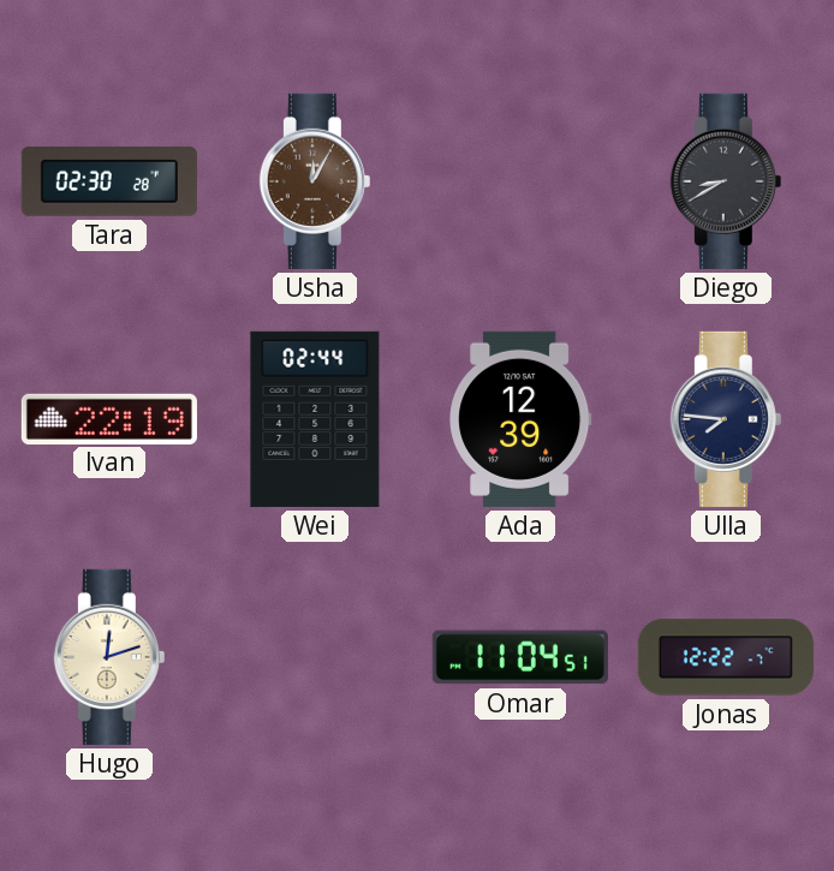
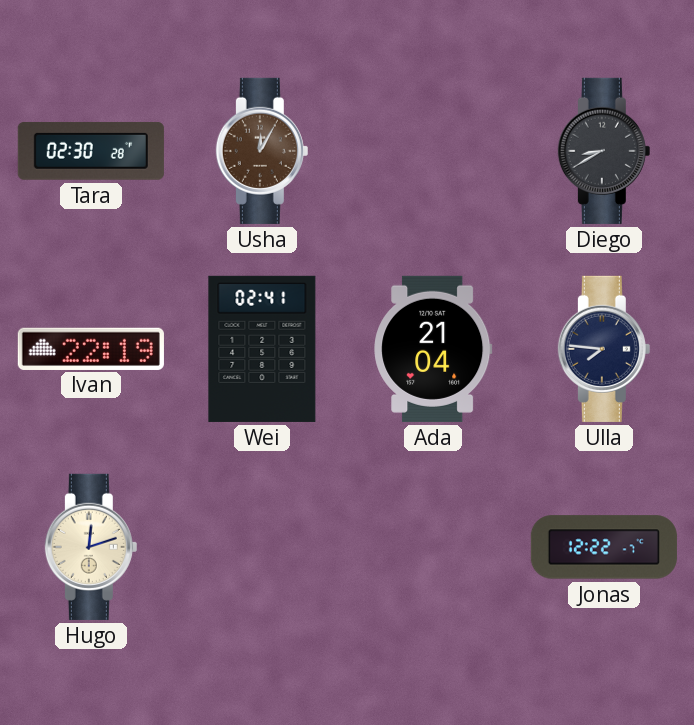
Wei: 02:44 -> 02:41
Ada: 12:39 -> 21:04
Omar: 11:04 -> none
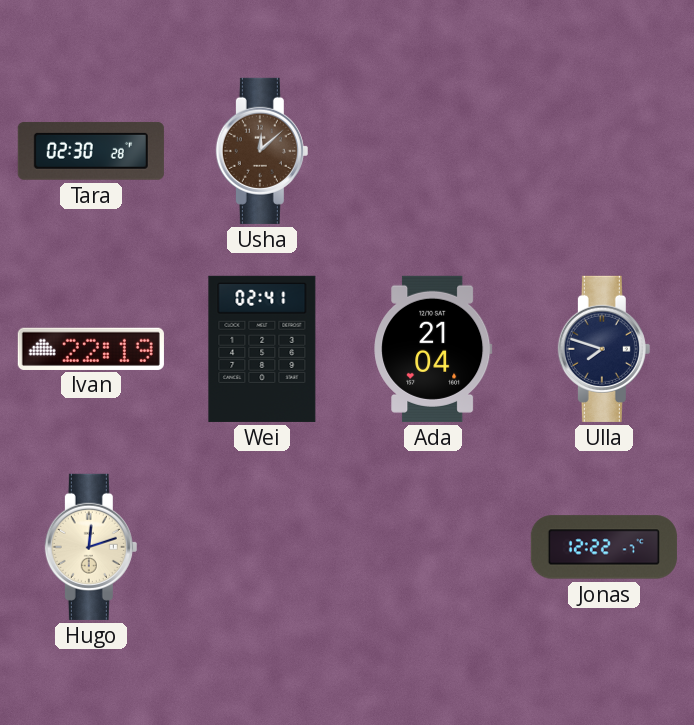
Usha: 12:05 -> 12:08
Diego: 8:40 -> none
Ulla: 7:46 -> 7:48
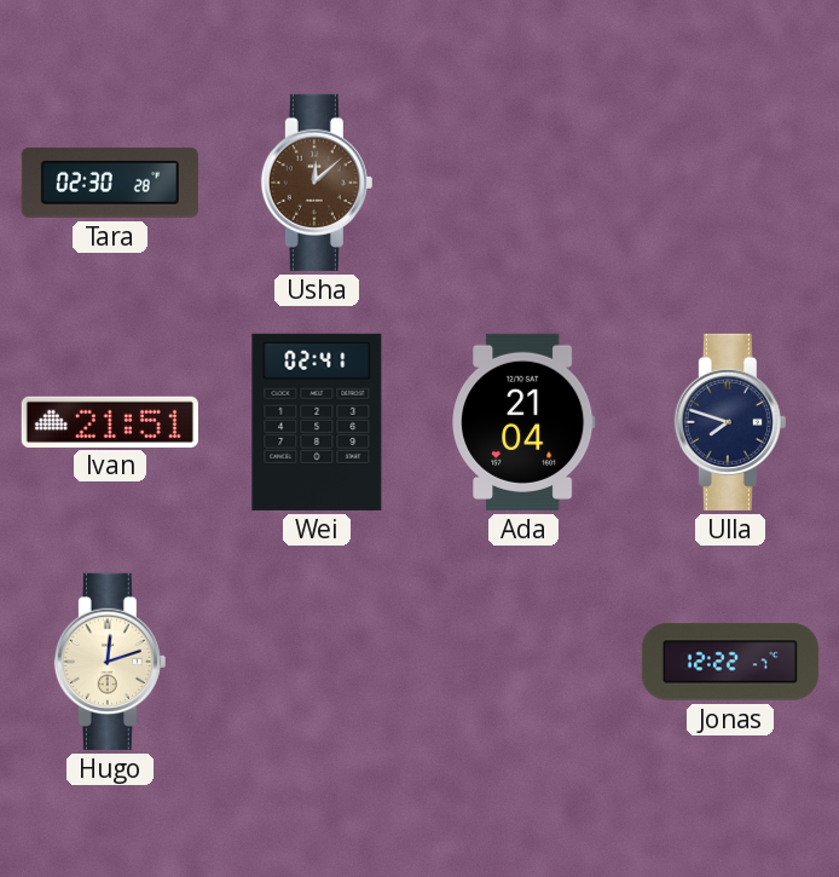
Ivan: 22:19 -> 21:51
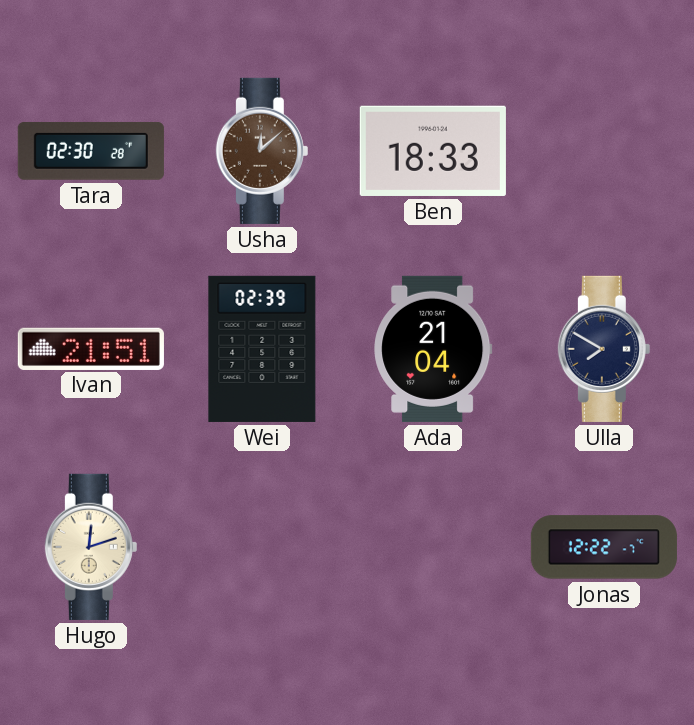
Ben: none -> 18:33
Wei: 02:41 -> 02:39
Ulla: 7:48 -> 7:50
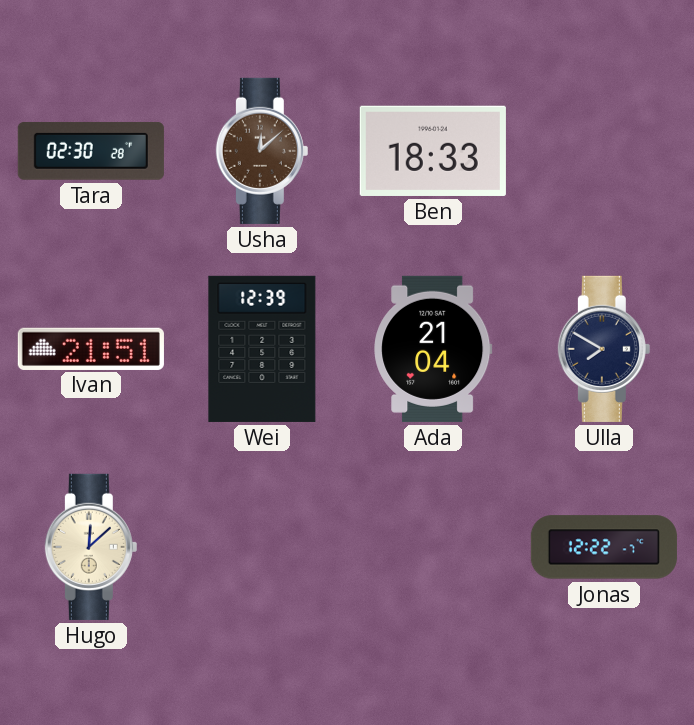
Wei: 02:39 -> 12:39
Hugo: 12:12 -> 12:08
